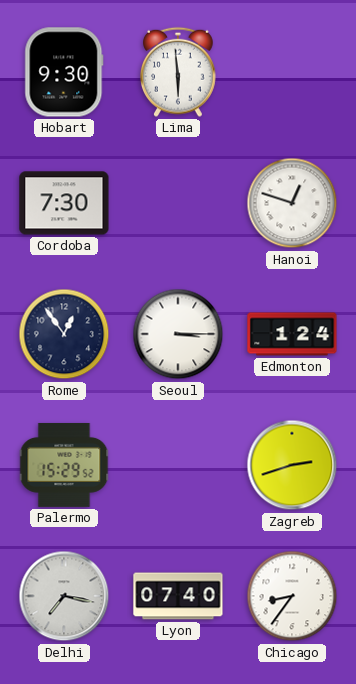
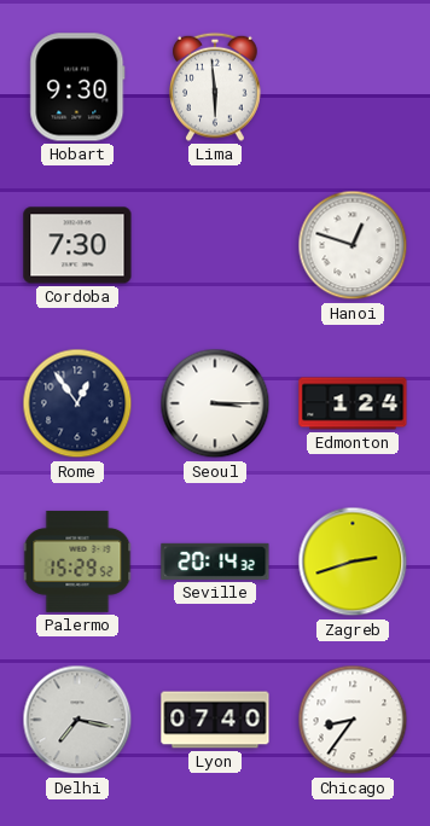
Seville: none -> 20:14
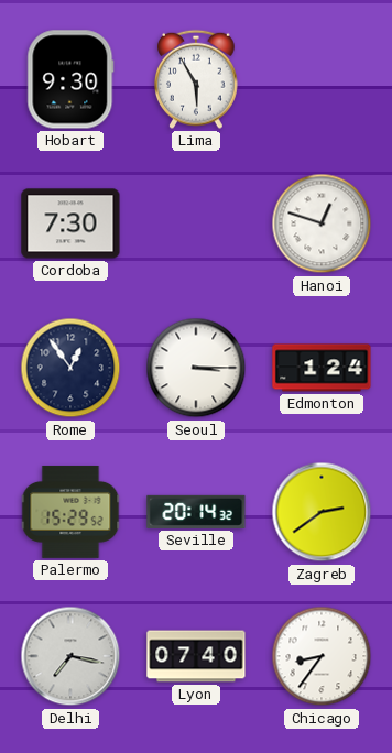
Lima: 5:59 -> 5:55
Zagreb: 2:42 -> 2:39
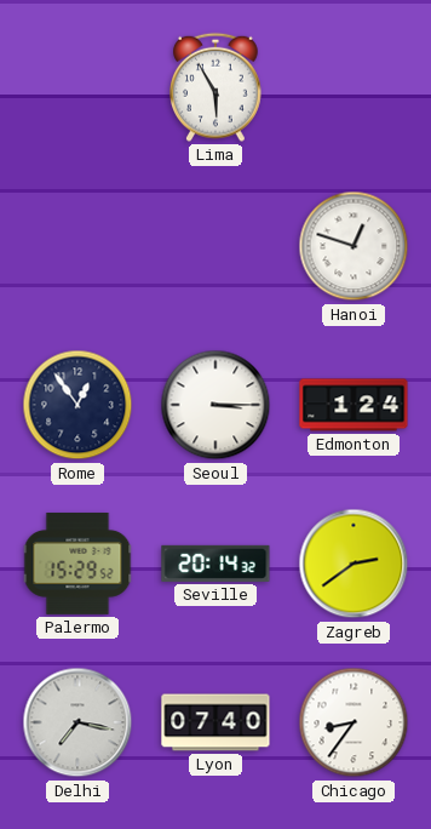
Hobart: 9:30 -> none
Cordoba: 7:30 -> none
